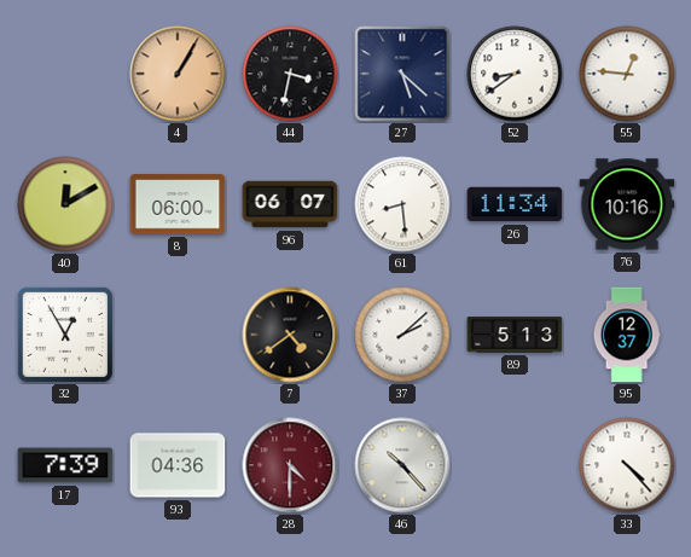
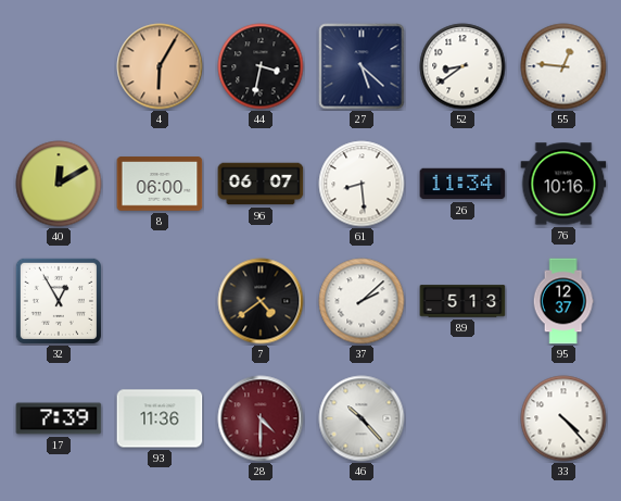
4: 1:05 -> 6:05
93: 04:36 -> 11:36
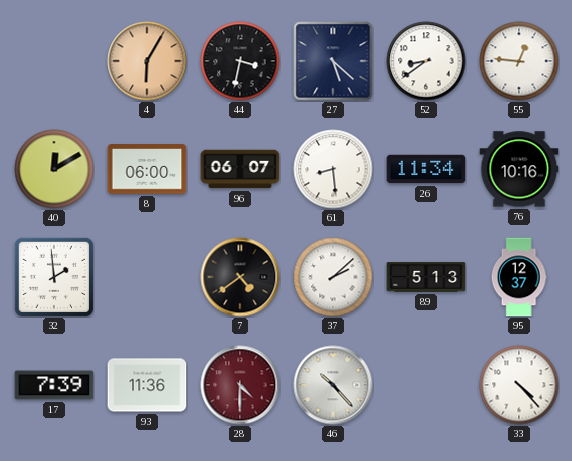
32: 12:55 -> 1:59
